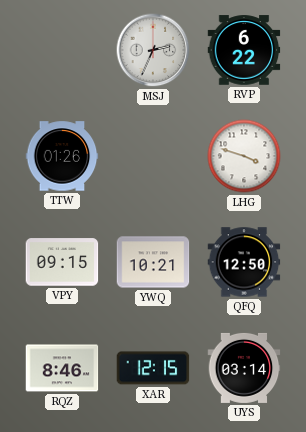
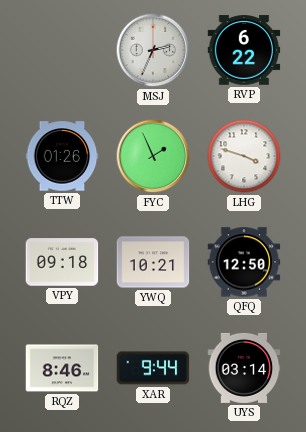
FYC: none -> 1:56
VPY: 09:15 -> 09:18
XAR: 12:15 -> 9:44
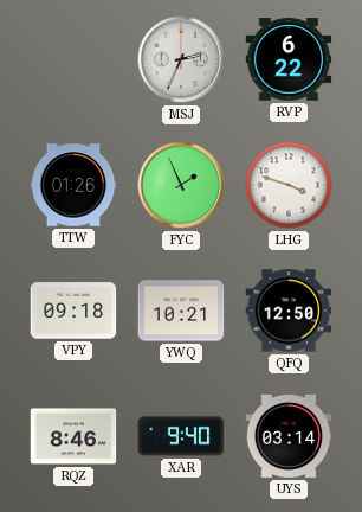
XAR: 9:44 -> 9:40
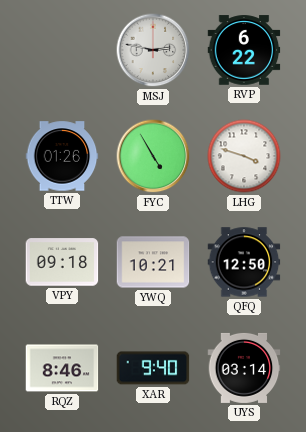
MSJ: 2:34 -> 2:47
FYC: 1:56 -> 4:55
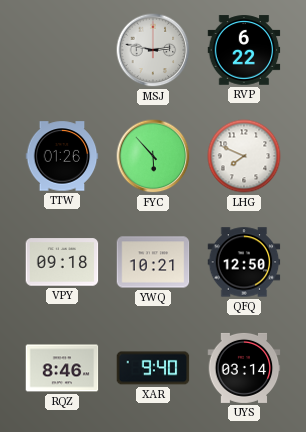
FYC: 4:55 -> 5:53
LHG: 3:48 -> 7:49
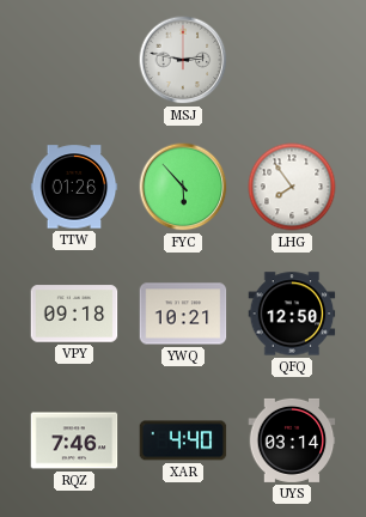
RVP: 6:22 -> none
LHG: 7:49 -> 7:54
RQZ: 8:46 -> 7:46
XAR: 9:40 -> 4:40
